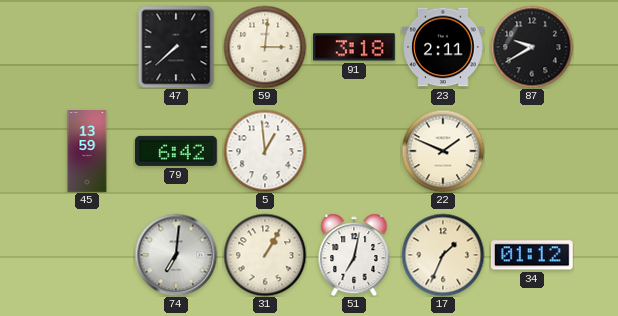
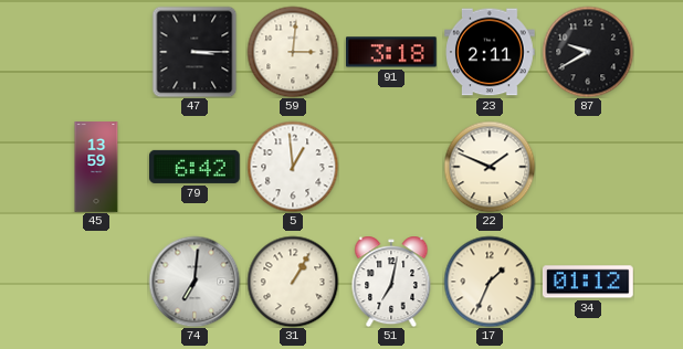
47: 7:38 -> 3:15
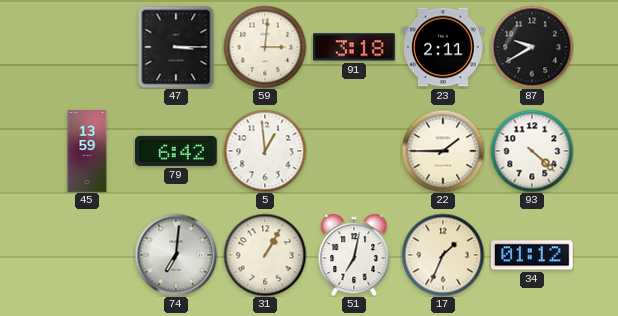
22: 1:49 -> 1:45
93: none -> 4:22
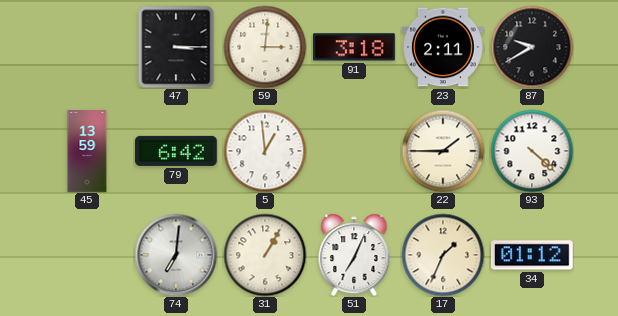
51: 7:02 -> 7:04
